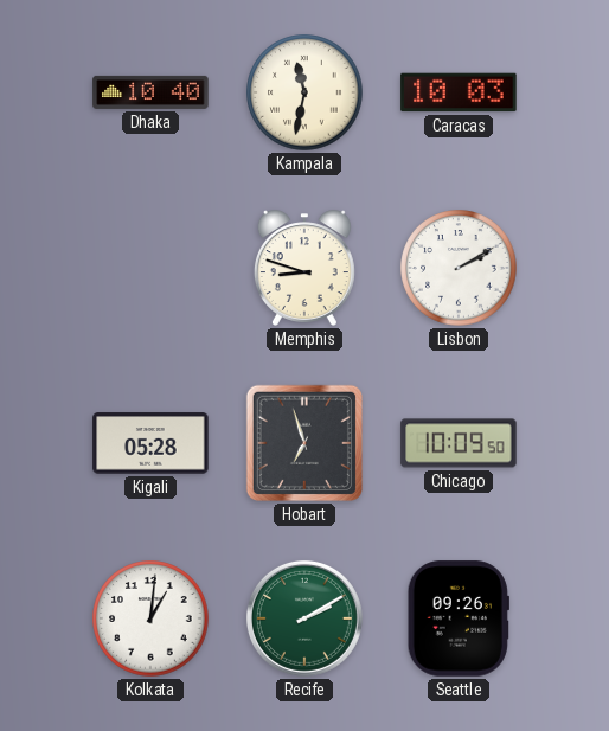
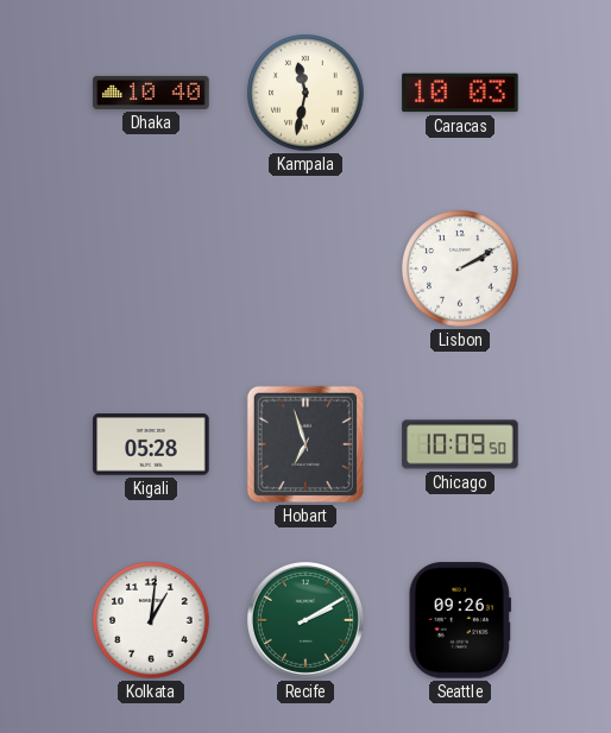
Memphis: 8:48 -> none
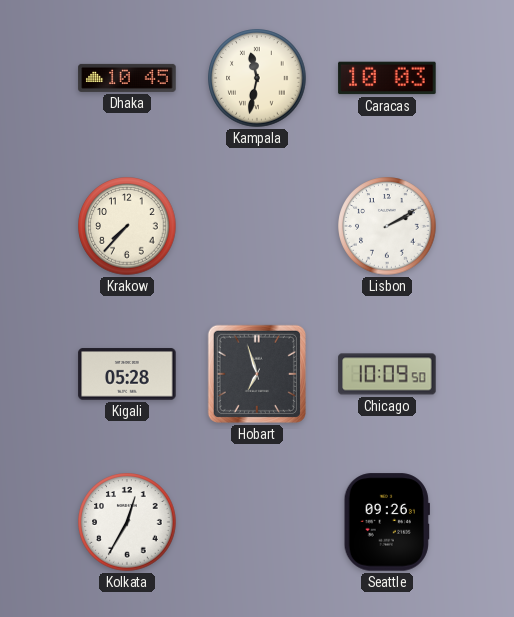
Dhaka: 10:40 -> 10:45
Krakow: none -> 7:37
Kolkata: 1:01 -> 12:35
Recife: 2:10 -> none
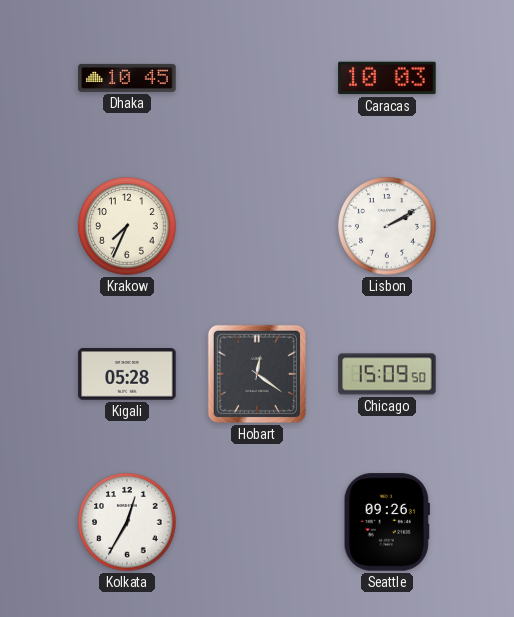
Kampala: 11:32 -> none
Krakow: 7:37 -> 7:34
Hobart: 6:57 -> 12:21
Chicago: 10:09 -> 15:09
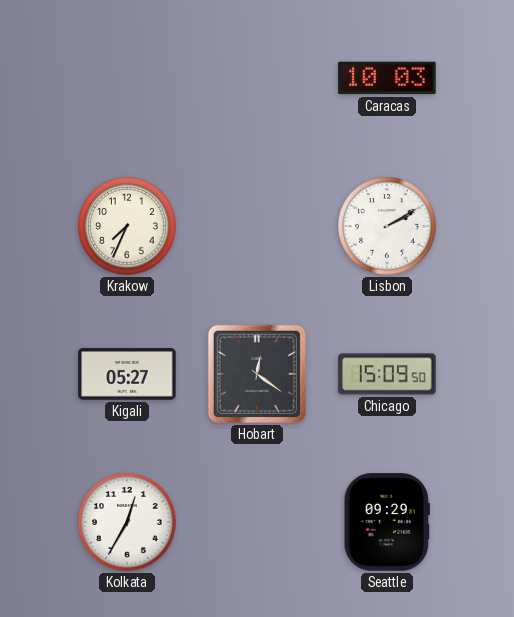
Dhaka: 10:45 -> none
Kigali: 05:28 -> 05:27
Seattle: 09:26 -> 09:29
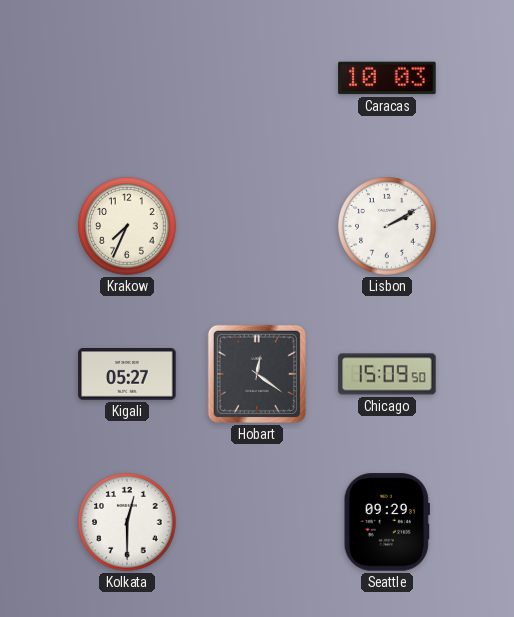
Kolkata: 12:35 -> 12:30
